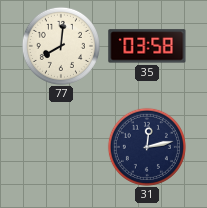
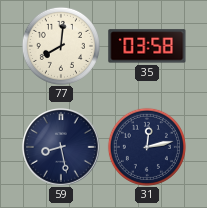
59: none -> 8:28
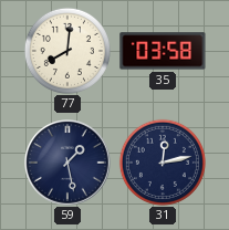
59: 8:28 -> 1:28
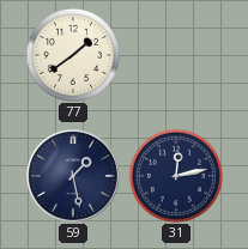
77: 8:01 -> 1:39
35: 03:58 -> none
